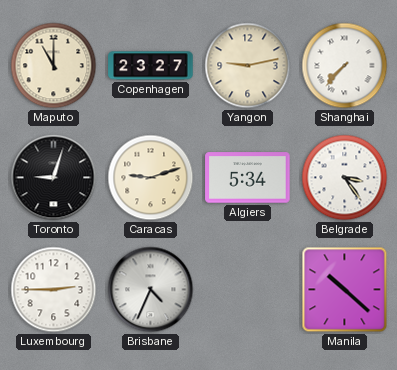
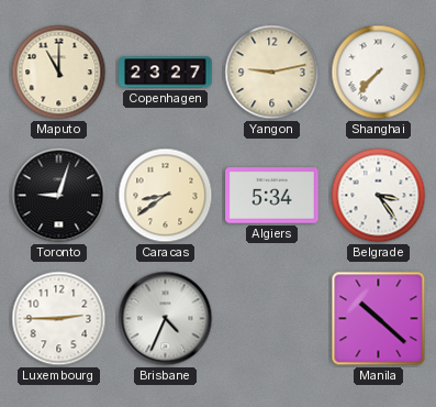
Caracas: 9:12 -> 8:39
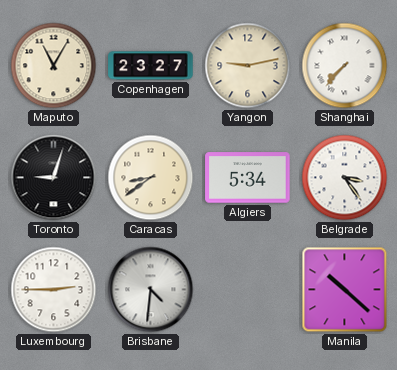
Maputo: 11:00 -> 11:05
Brisbane: 4:34 -> 4:31
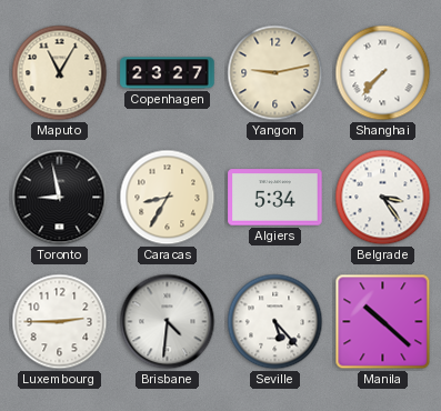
Toronto: 9:03 -> 8:58
Caracas: 8:39 -> 8:35
Seville: none -> 5:23
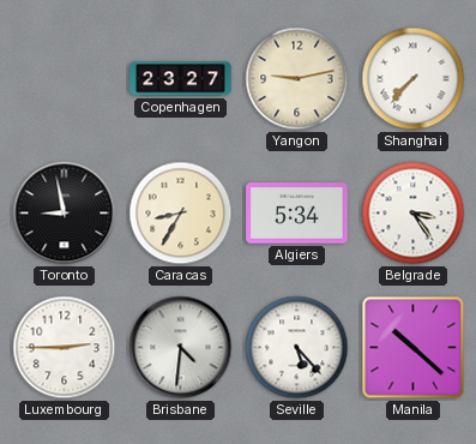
Maputo: 11:05 -> none
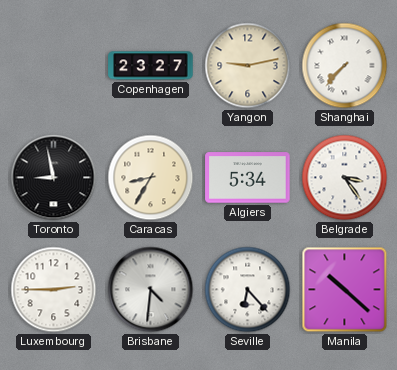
Seville: 5:23 -> 6:23
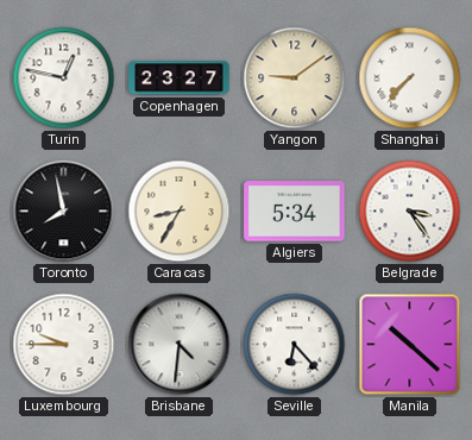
Turin: none -> 12:47
Yangon: 9:13 -> 9:09
Toronto: 8:58 -> 7:58
Luxembourg: 2:45 -> 9:45
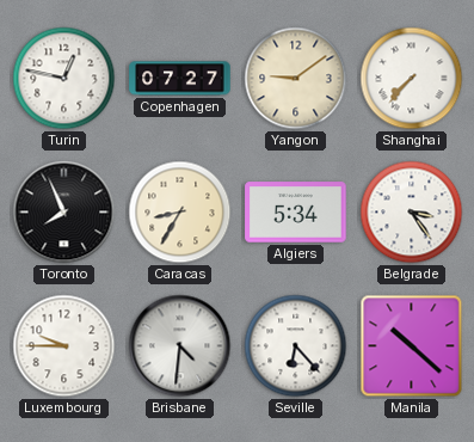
Copenhagen: 23:27 -> 07:27
Toronto: 7:58 -> 7:56
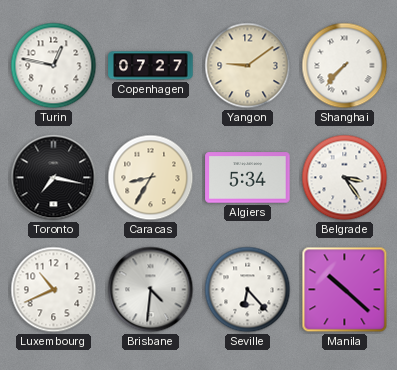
Toronto: 7:56 -> 7:17
Luxembourg: 9:45 -> 10:41
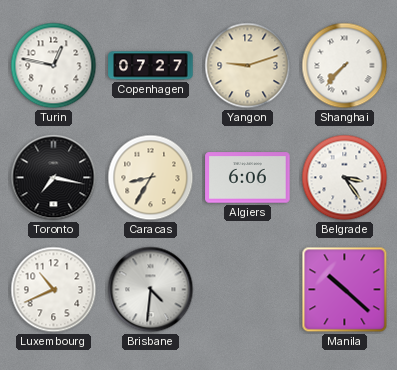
Yangon: 9:09 -> 9:12
Algiers: 5:34 -> 6:06
Seville: 6:23 -> none
